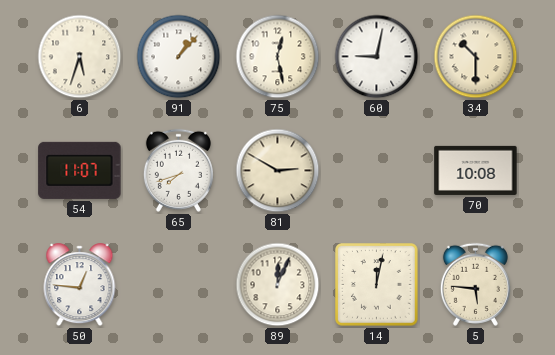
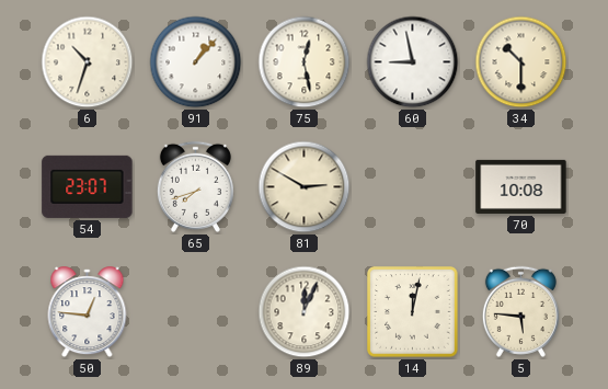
6: 5:33 -> 10:33
60: 9:02 -> 8:58
54: 11:07 -> 23:07
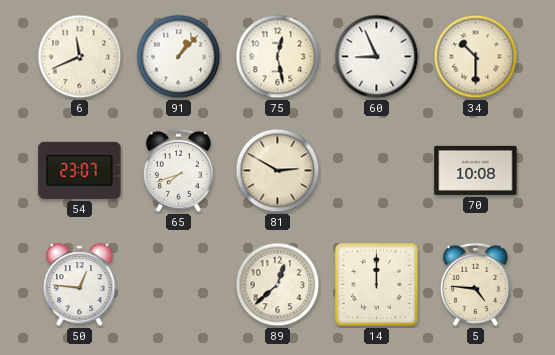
6: 10:33 -> 11:41
60: 8:58 -> 8:56
89: 12:04 -> 12:38
14: 12:02 -> 12:00
5: 5:46 -> 4:46
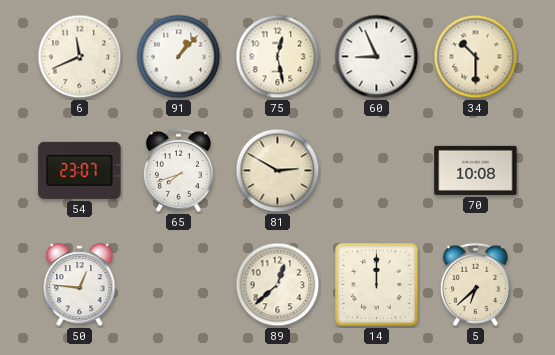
5: 4:46 -> 6:38
